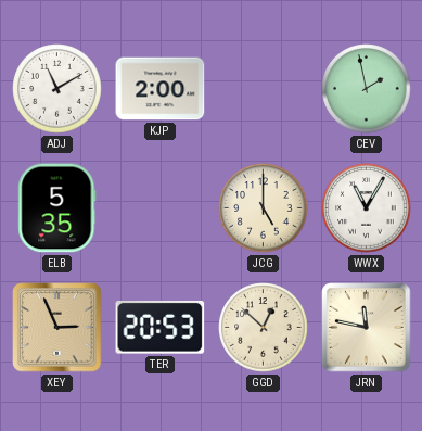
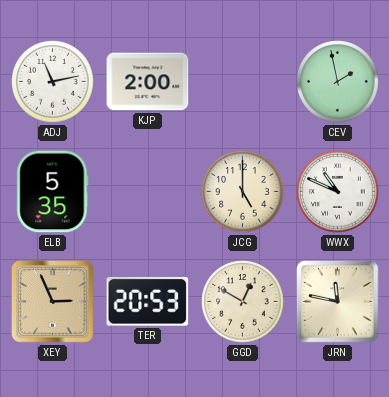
ADJ: 11:10 -> 11:13
WWX: 11:05 -> 10:49
GGD: 12:52 -> 12:50
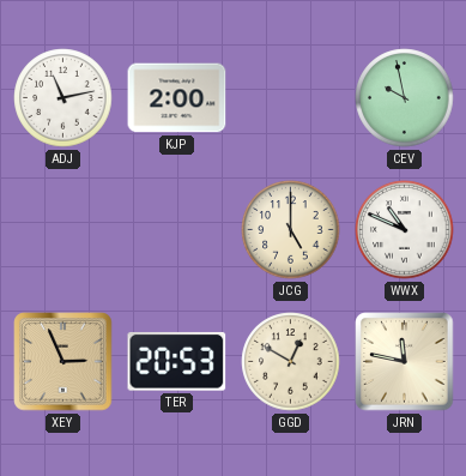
CEV: 1:58 -> 9:58
ELB: 5:35 -> none
